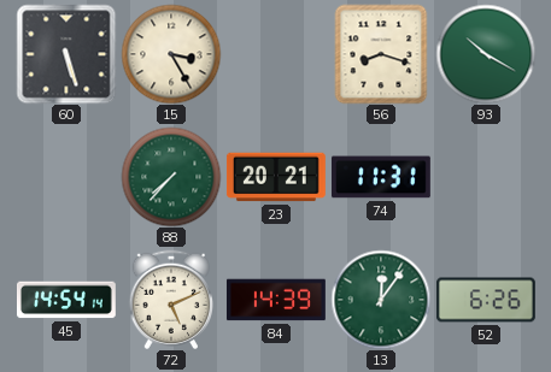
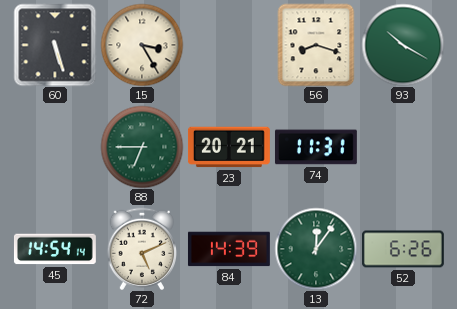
88: 7:37 -> 6:45
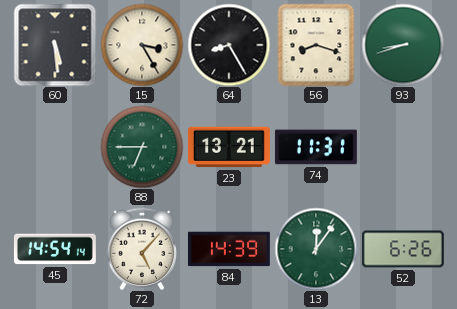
60: 5:27 -> 5:29
64: none -> 8:25
93: 10:20 -> 8:42
23: 20:21 -> 13:21
72: 5:11 -> 5:07
